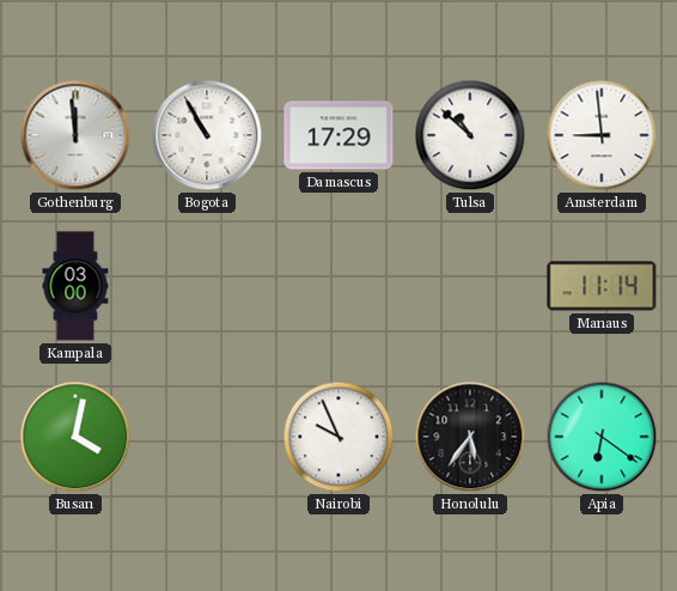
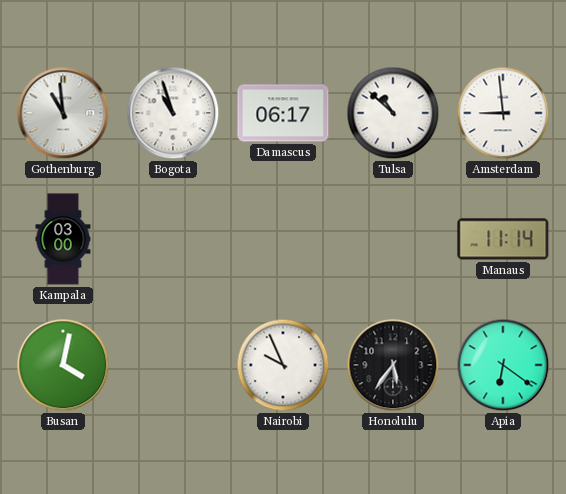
Gothenburg: 11:59 -> 10:59
Bogota: 10:55 -> 10:57
Damascus: 17:29 -> 06:17
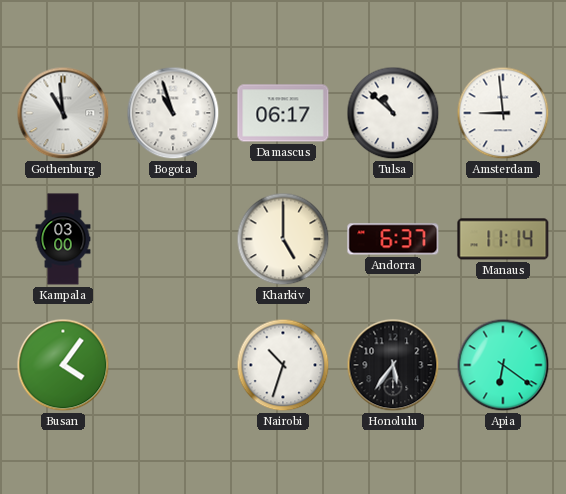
Kharkiv: none -> 5:00
Andorra: none -> 6:37
Busan: 4:02 -> 4:06
Nairobi: 9:56 -> 10:33
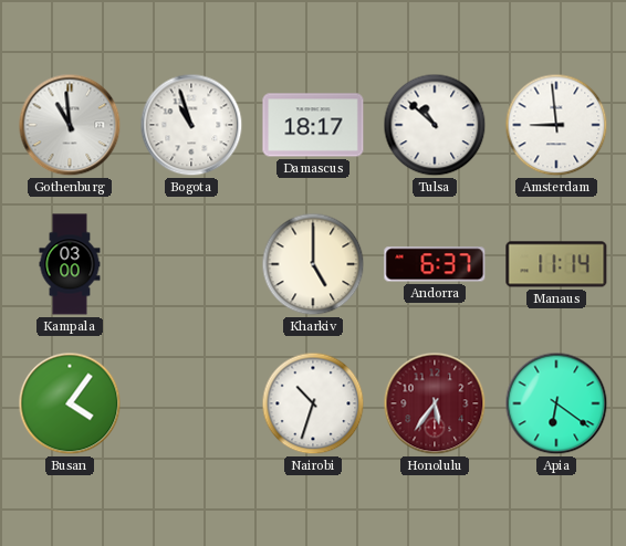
Damascus: 06:17 -> 18:17
Honolulu dial: black -> burgundy
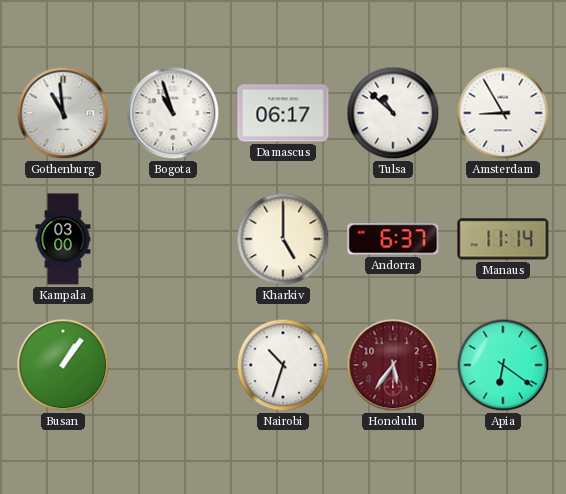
Damascus: 18:17 -> 06:17
Amsterdam: 8:59 -> 8:55
Busan: 4:06 -> 1:06
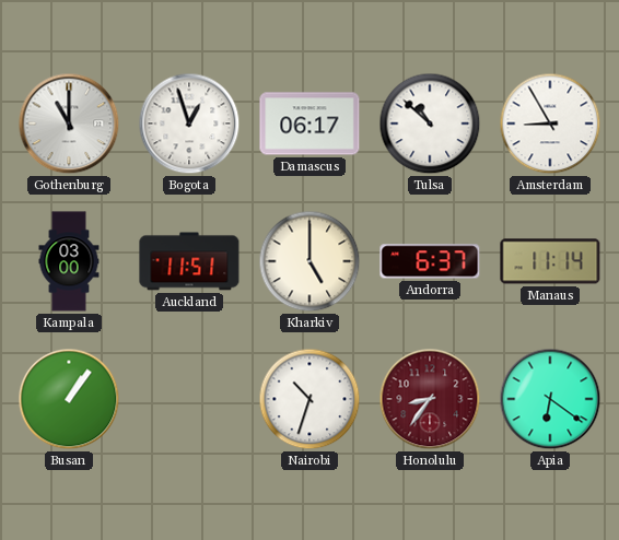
Gothenburg: 10:59 -> 11:00
Bogota: 10:57 -> 12:57
Auckland: none -> 11:51
Honolulu: 5:36 -> 8:36
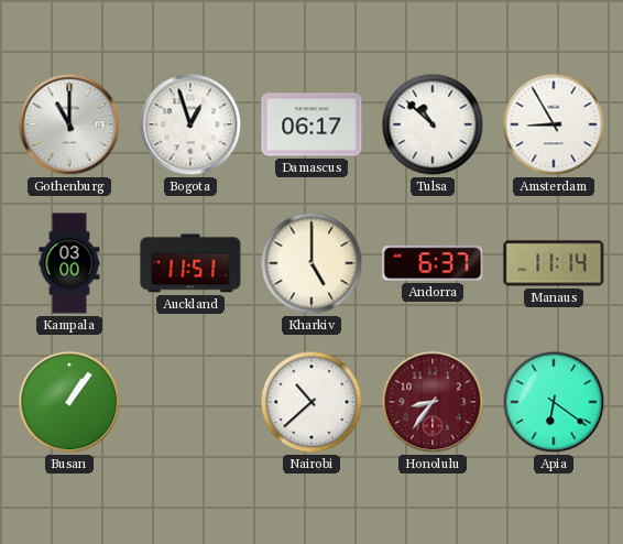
Nairobi: 10:33 -> 10:38
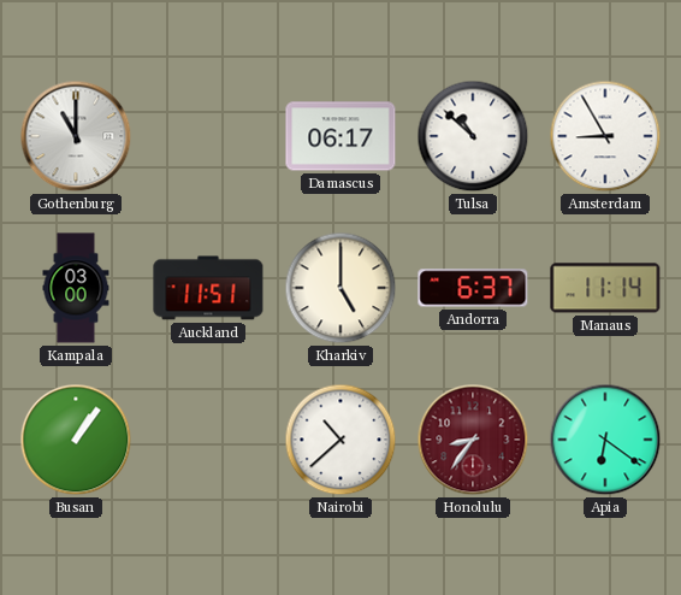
Bogota: 12:57 -> none
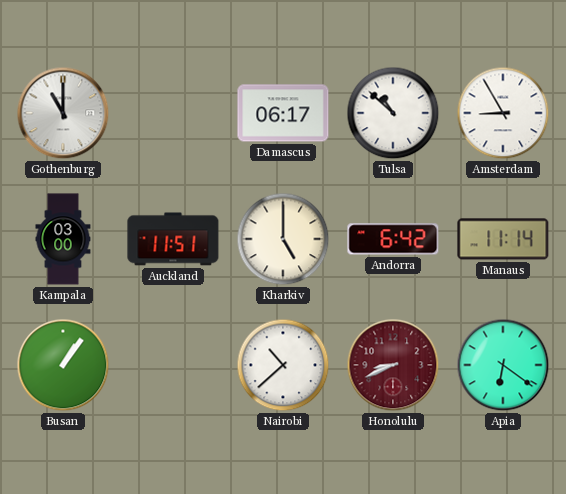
Andorra: 6:37 -> 6:42
Honolulu: 8:36 -> 8:41
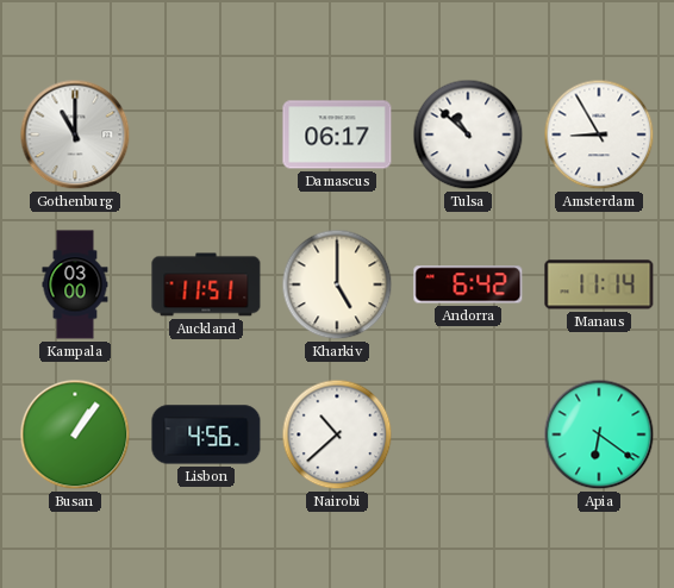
Lisbon: none -> 4:56
Honolulu: 8:41 -> none
